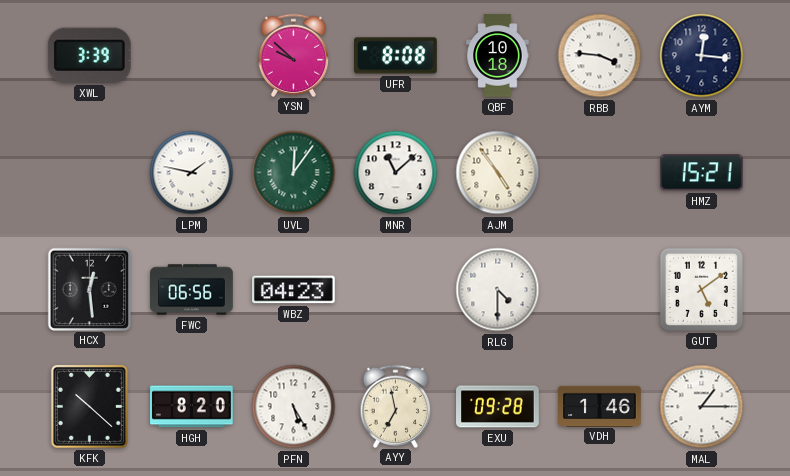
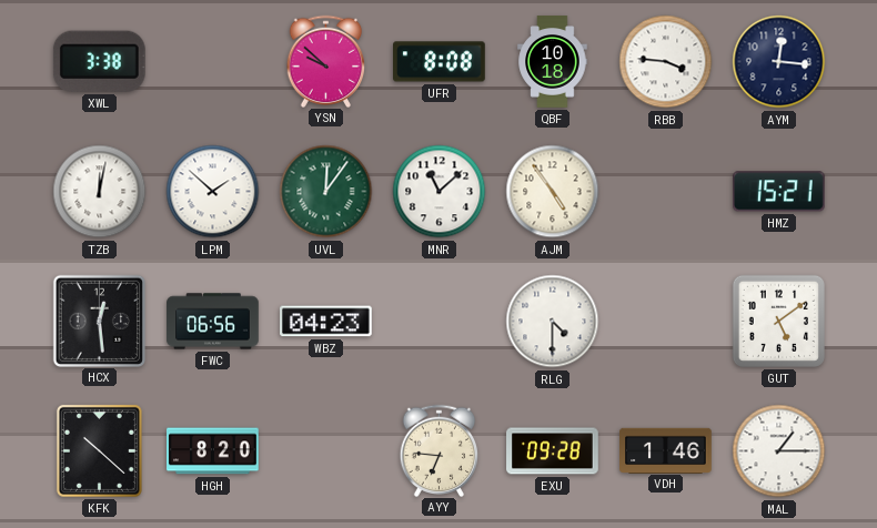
XWL: 3:39 -> 3:38
TZB: none -> 12:02
LPM: 1:47 -> 1:52
PFN: 5:25 -> none
AYY: 6:58 -> 6:46
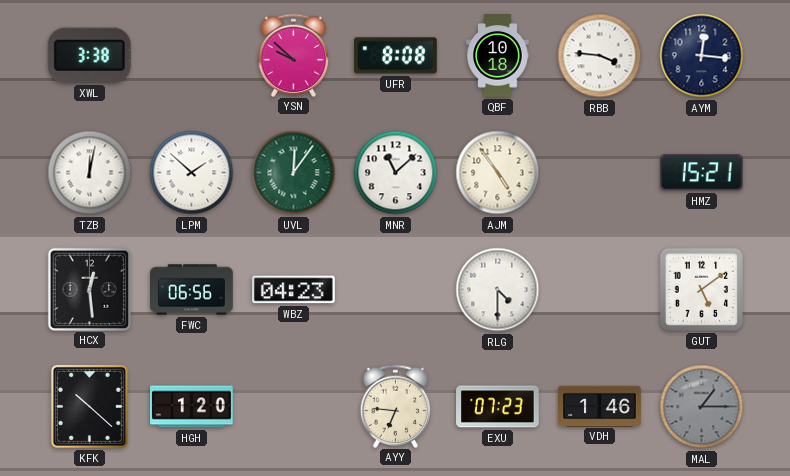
HGH: 8:20 -> 1:20
EXU: 09:28 -> 07:23
MAL dial: white -> grey
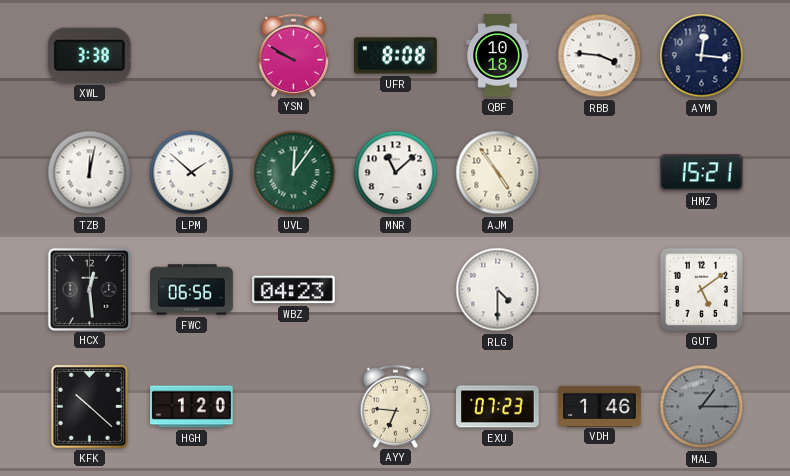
YSN: 9:52 -> 9:50
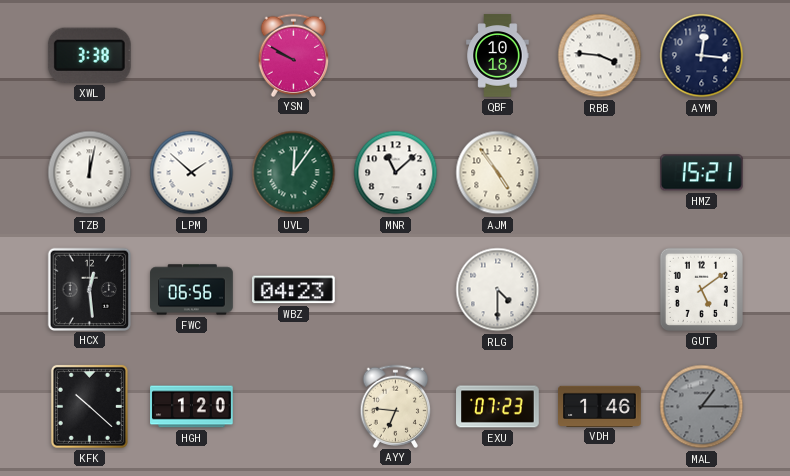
UFR: 8:08 -> none
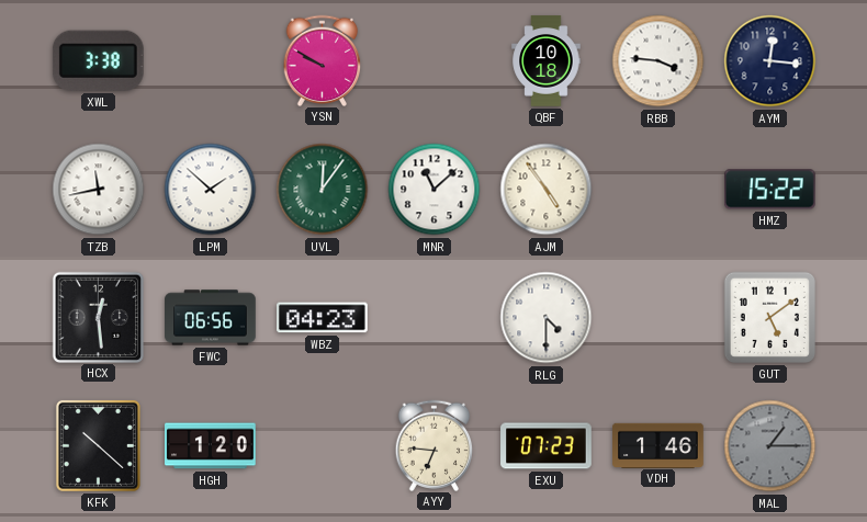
TZB: 12:02 -> 11:43
HMZ: 15:21 -> 15:22
